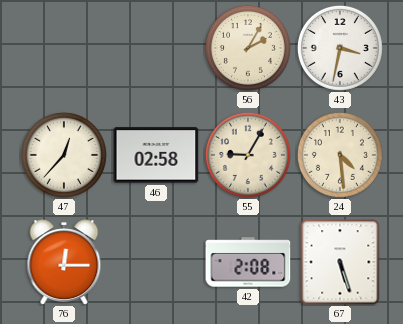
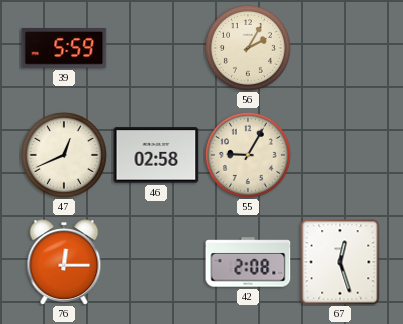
39: none -> 5:59
43: 3:32 -> none
47: 12:37 -> 12:41
24: 4:29 -> none
67: 5:27 -> 12:27
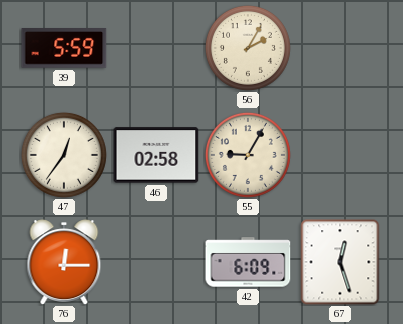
47: 12:41 -> 12:36
42: 2:08 -> 6:09
